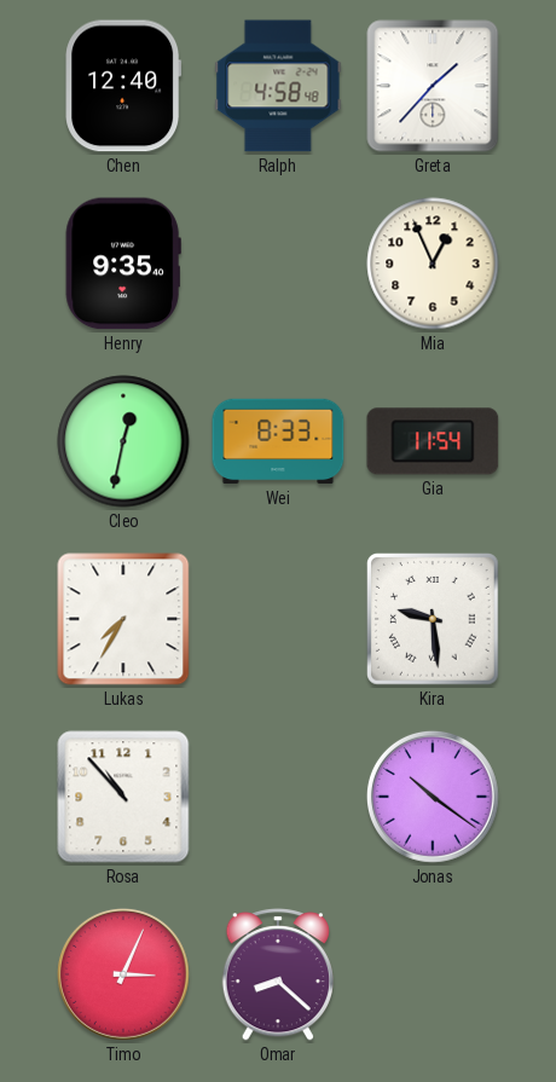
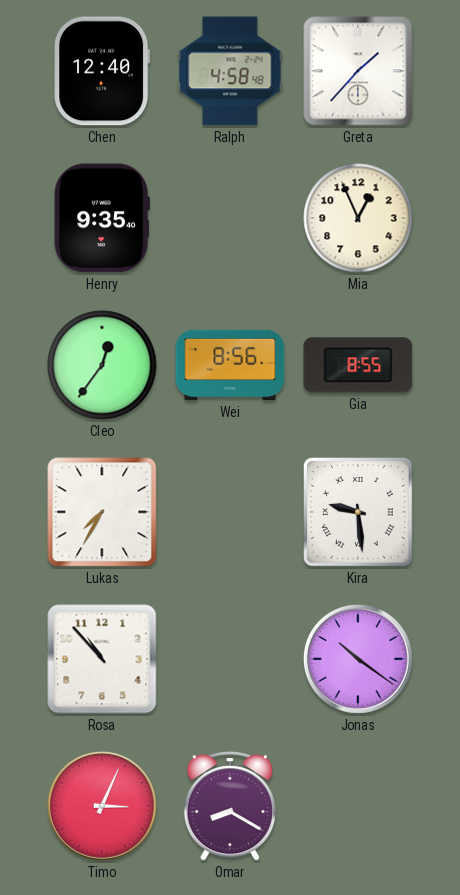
Cleo: 12:32 -> 12:36
Wei: 8:33 -> 8:56
Gia: 11:54 -> 8:55
Omar: 8:22 -> 8:20
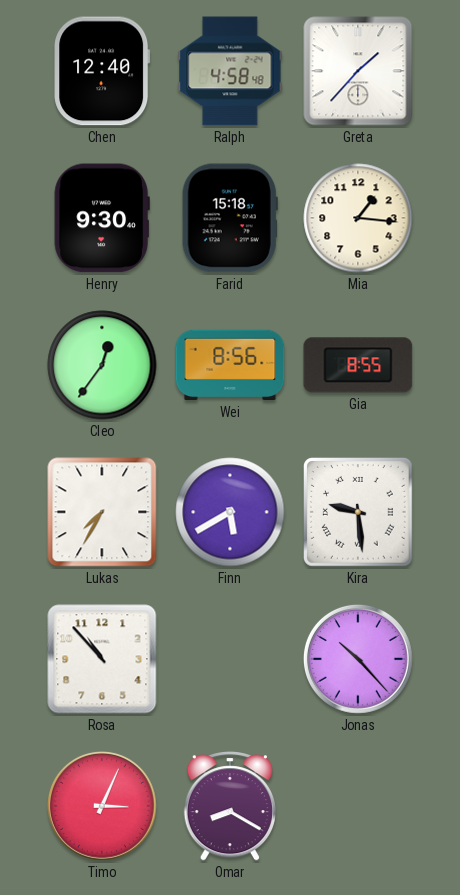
Henry: 9:35 -> 9:30
Farid: none -> 15:18
Mia: 12:56 -> 1:16
Finn: none -> 5:40
Jonas: 10:21 -> 10:23
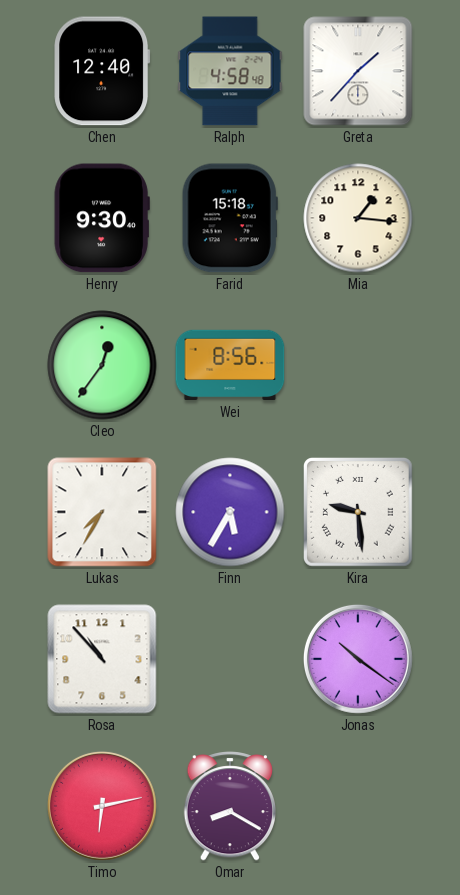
Gia: 8:55 -> none
Finn: 5:40 -> 5:35
Jonas: 10:23 -> 10:21
Timo: 3:04 -> 6:13
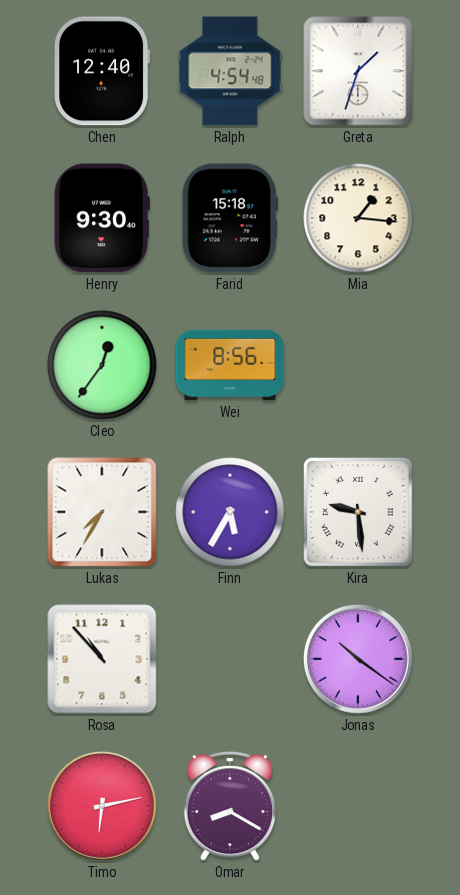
Ralph: 4:58 -> 4:54
Greta: 1:37 -> 1:33
